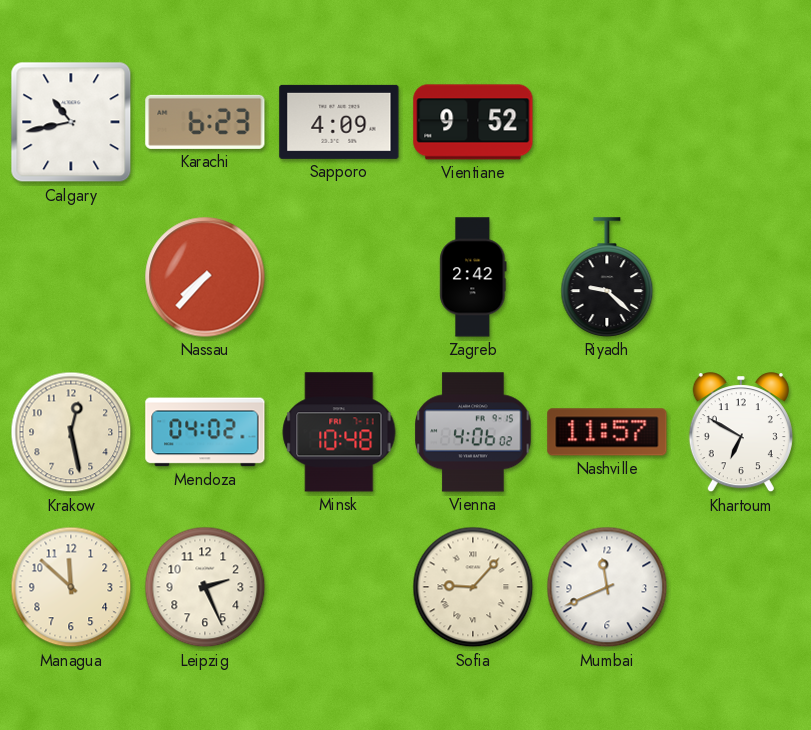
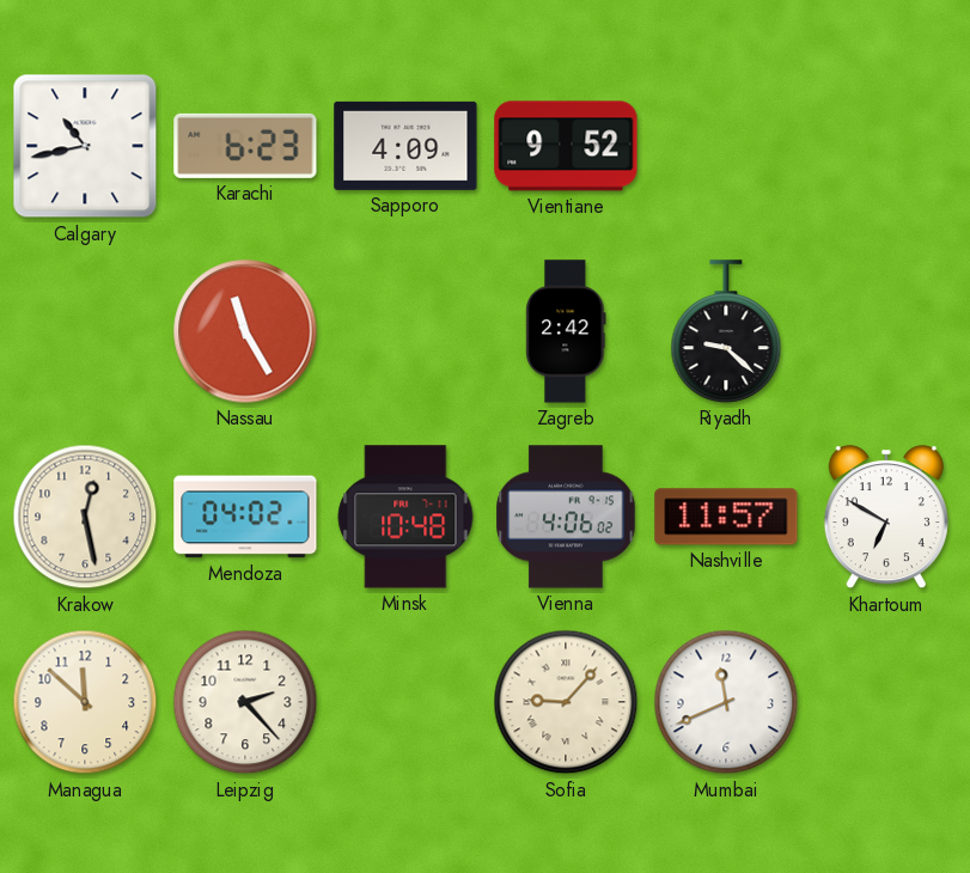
Nassau: 7:37 -> 11:25
Leipzig: 2:26 -> 2:23
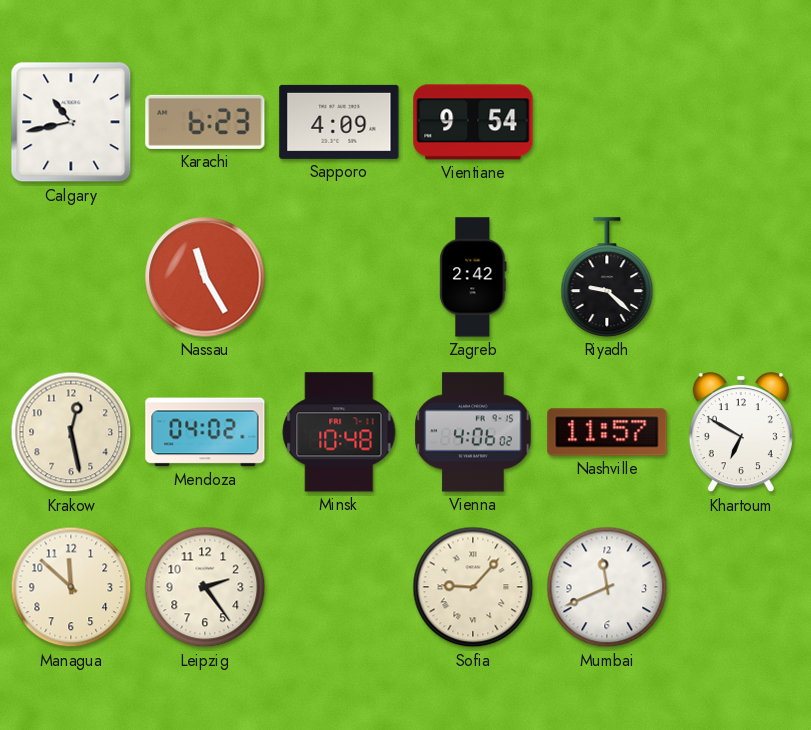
Vientiane: 9:52 -> 9:54
Leipzig: 2:23 -> 2:24
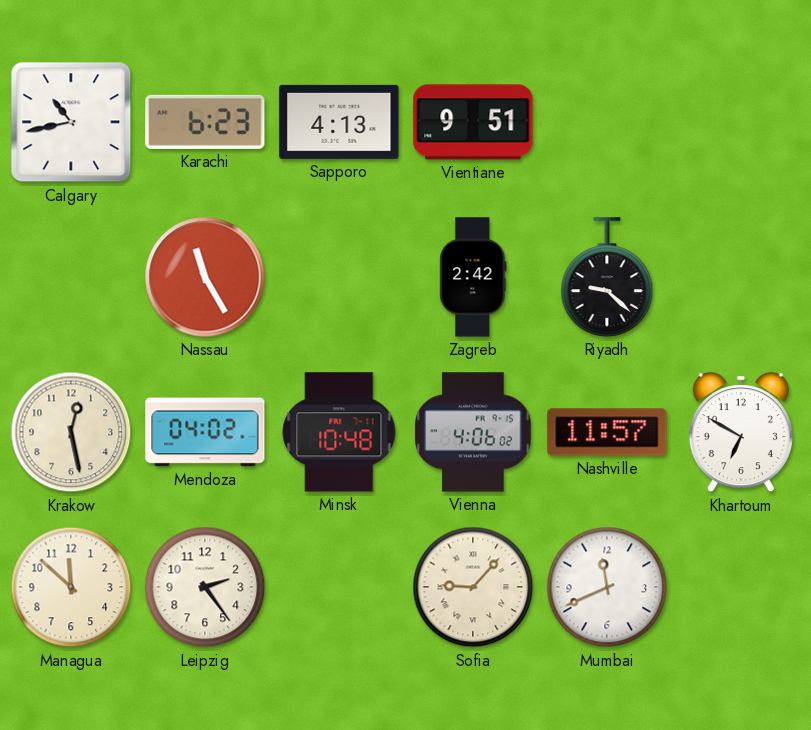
Sapporo: 4:09 -> 4:13
Vientiane: 9:54 -> 9:51
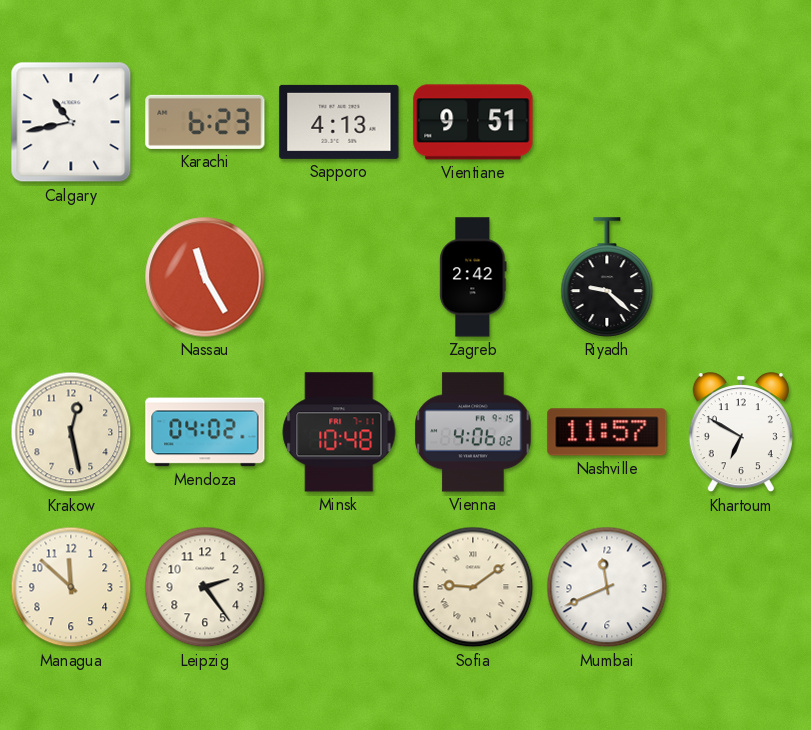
Sofia: 9:07 -> 9:09
